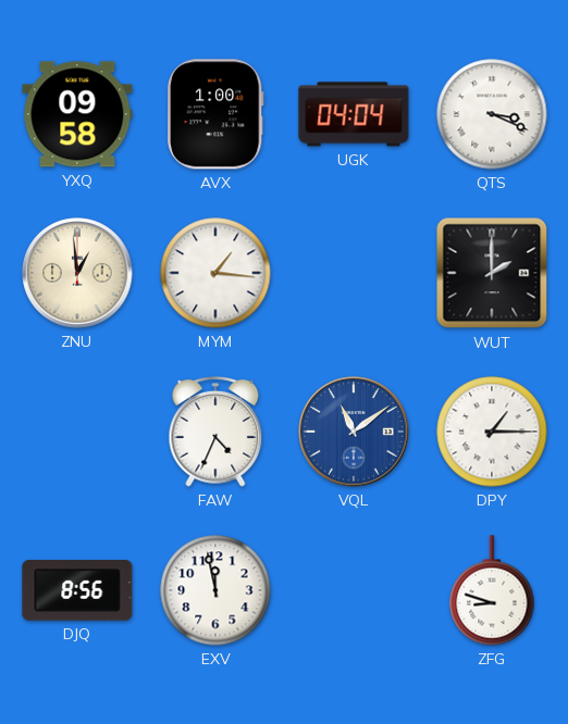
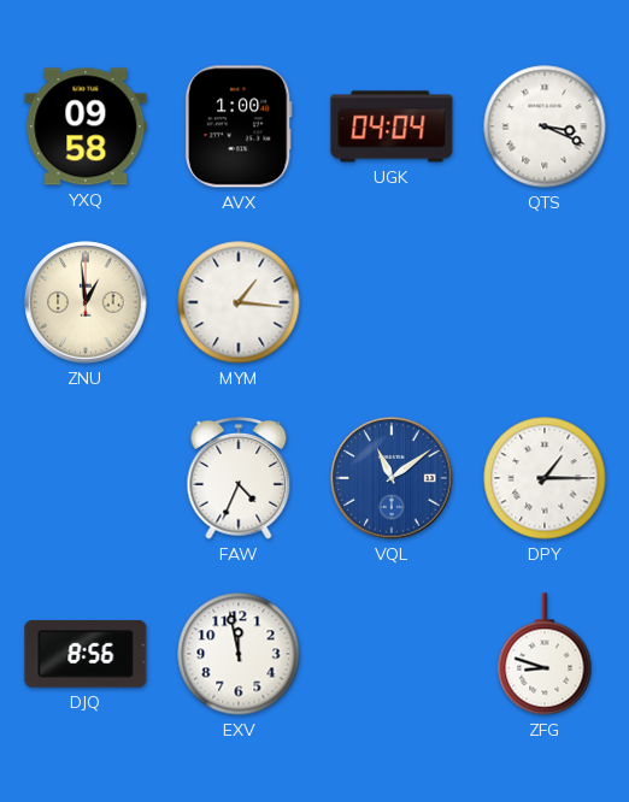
WUT: 2:00 -> none
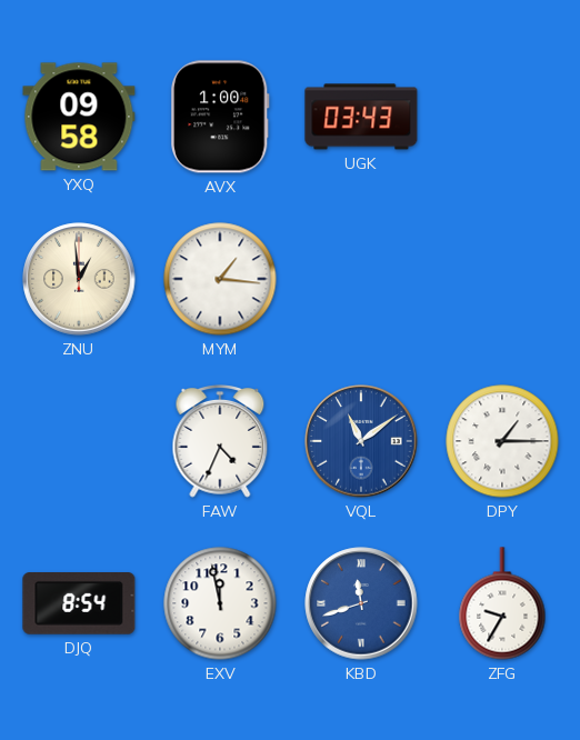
UGK: 04:04 -> 03:43
QTS: 3:19 -> none
DJQ: 8:56 -> 8:54
KBD: none -> 11:42
ZFG: 8:48 -> 9:35
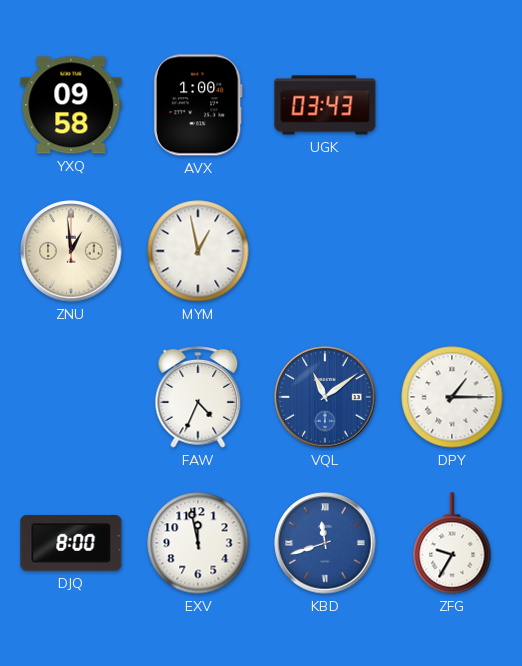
MYM: 1:16 -> 12:58
DJQ: 8:54 -> 8:00
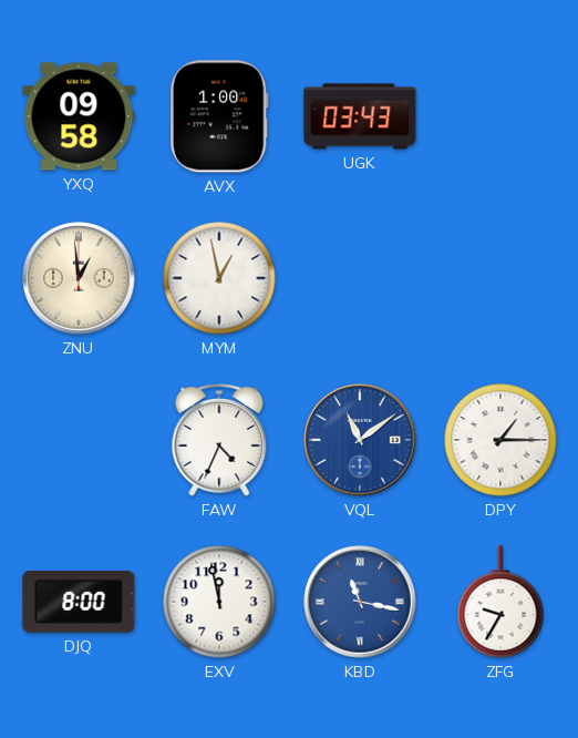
KBD: 11:42 -> 11:17
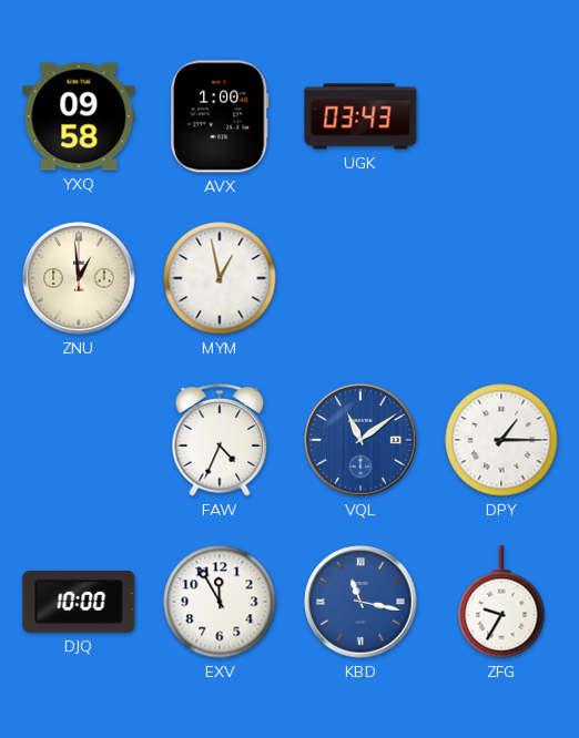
DJQ: 8:00 -> 10:00
EXV: 11:58 -> 11:55
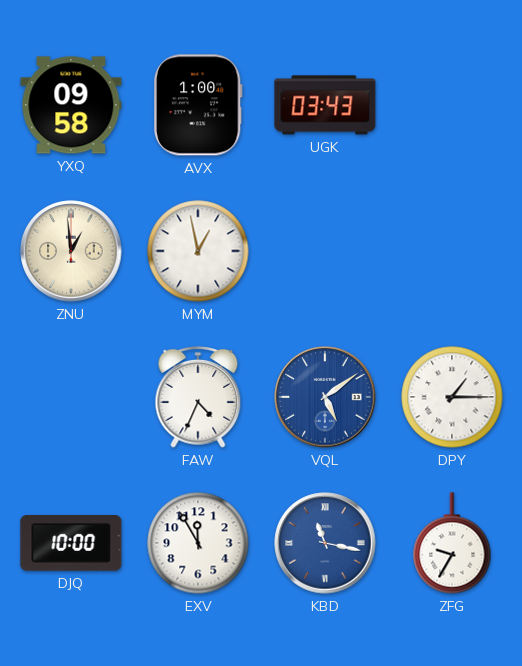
VQL: 11:09 -> 5:09
